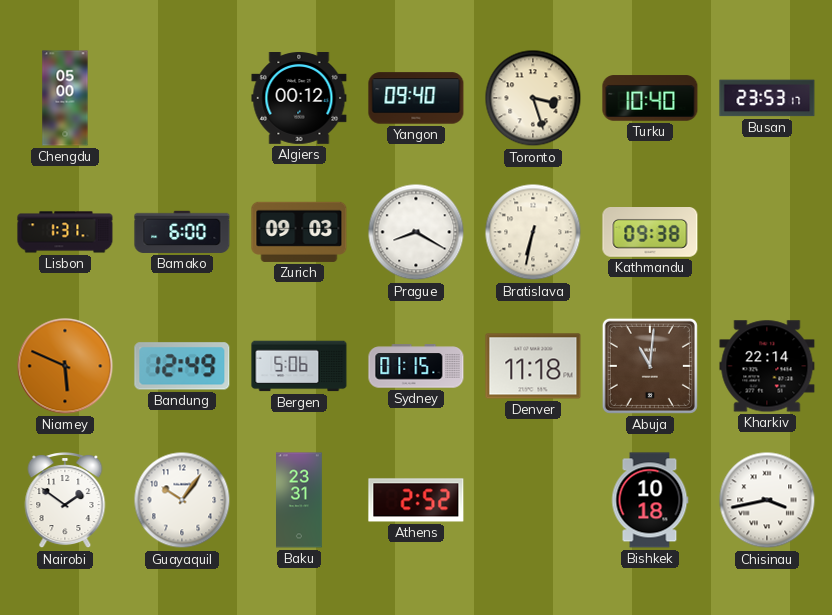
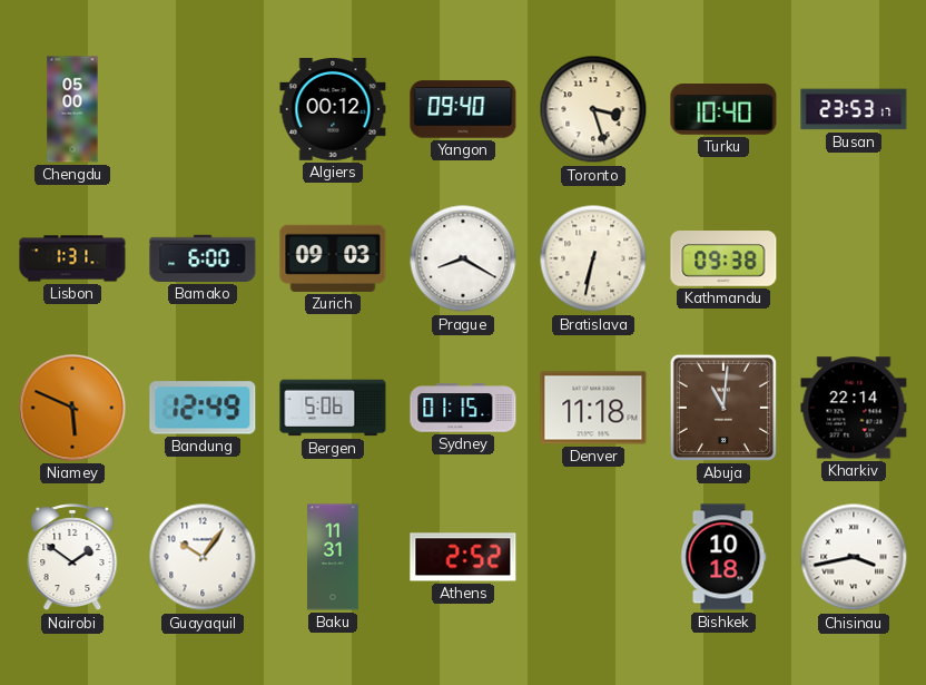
Baku: 23:31 -> 11:31
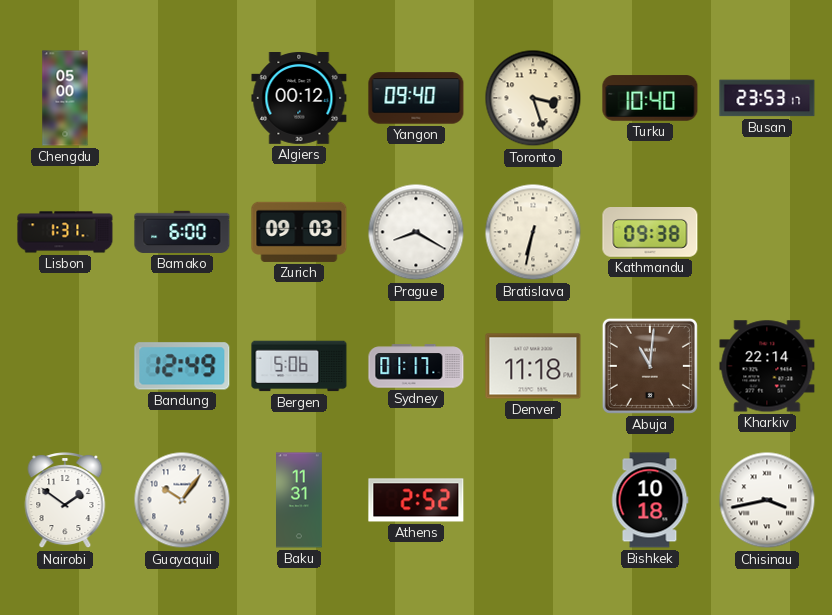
Niamey: 5:49 -> none
Sydney: 01:15 -> 01:17
